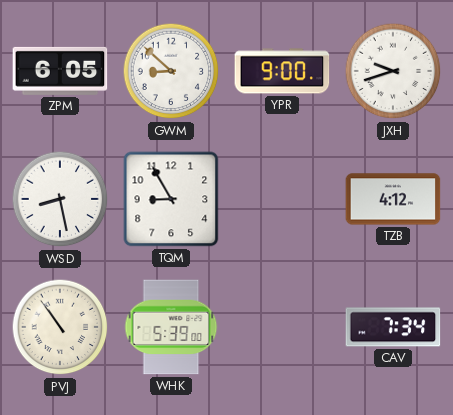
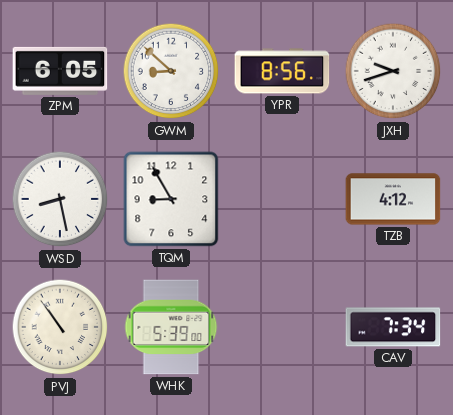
YPR: 9:00 -> 8:56
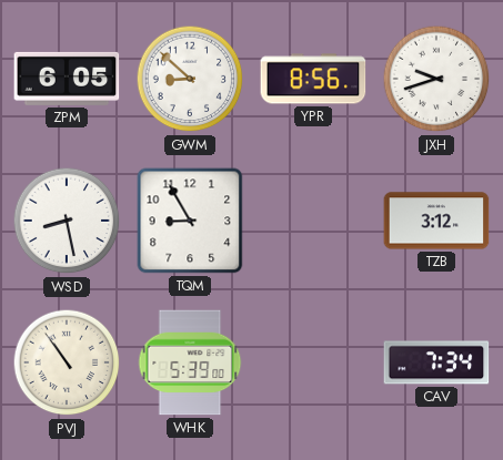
TZB: 4:12 -> 3:12
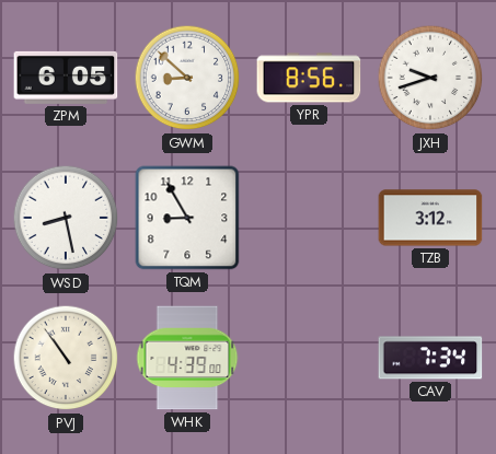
WHK: 5:39 -> 4:39
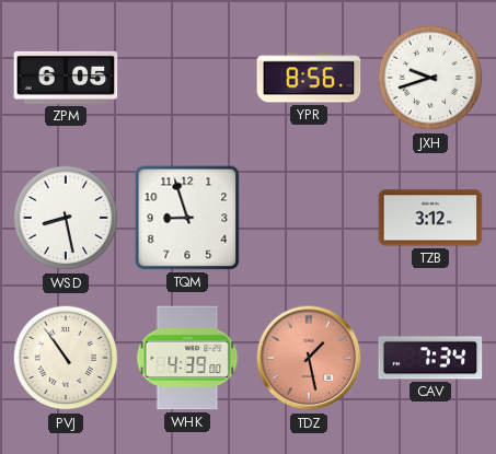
GWM: 8:52 -> none
TQM: 8:55 -> 8:57
TDZ: none -> 1:28
